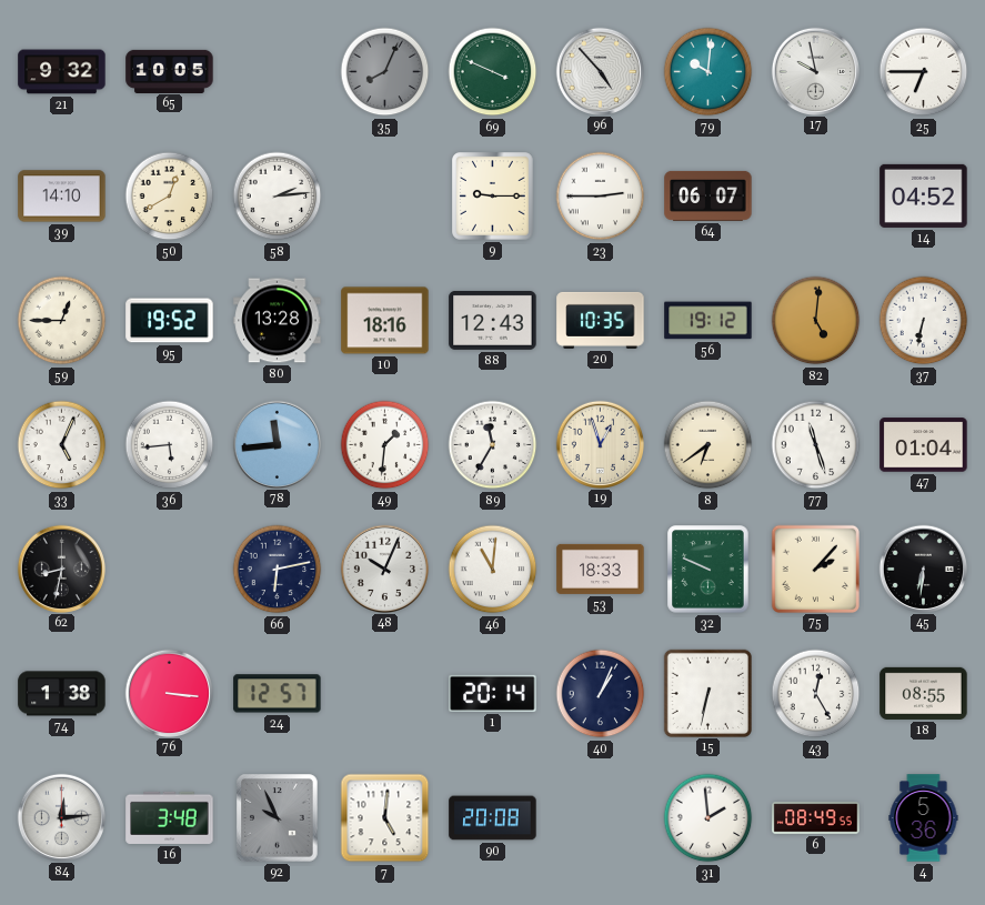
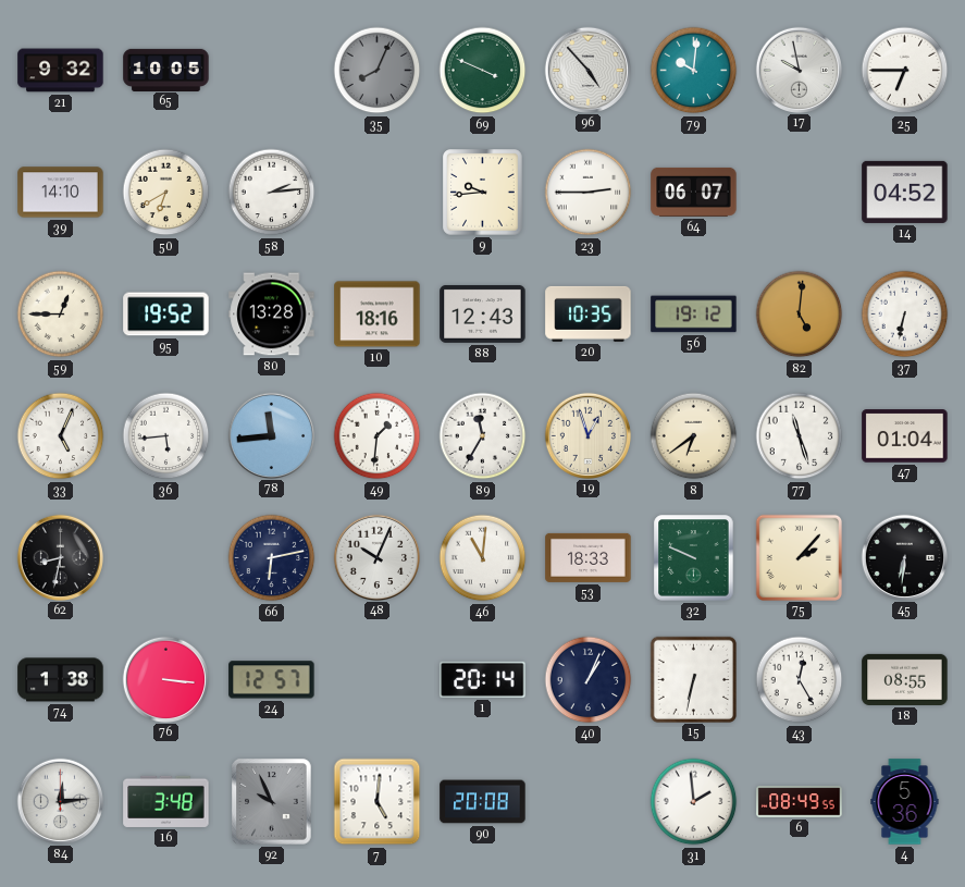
50: 12:40 -> 6:40
9: 9:15 -> 9:44
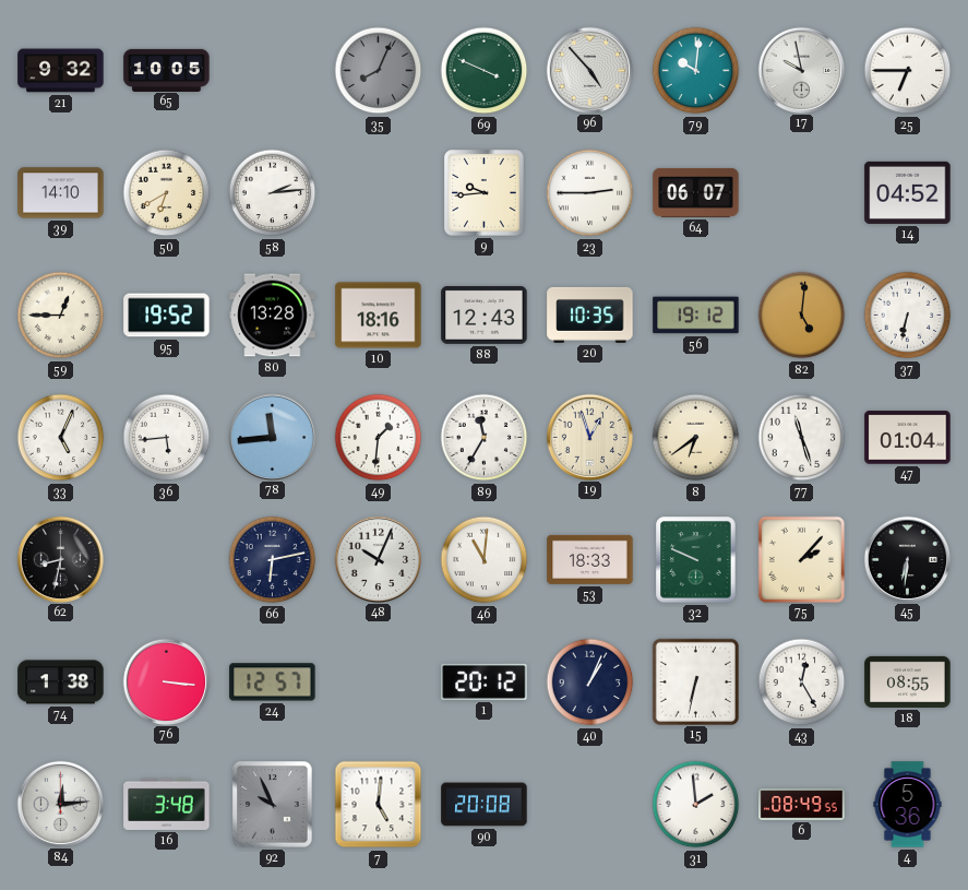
1: 20:14 -> 20:12
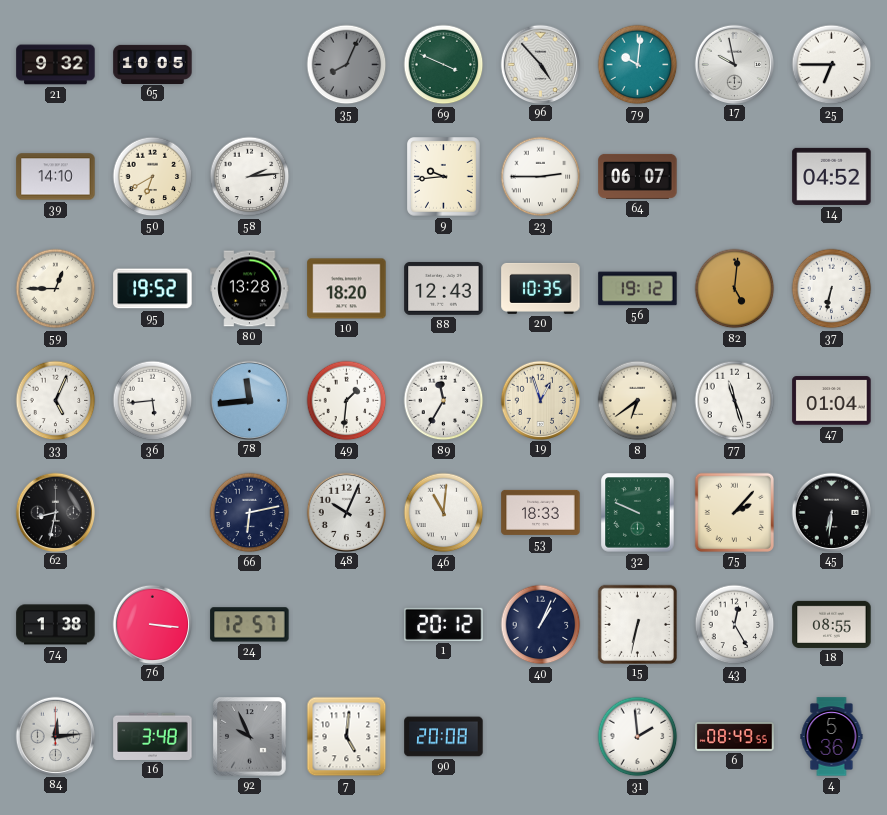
10: 18:16 -> 18:20
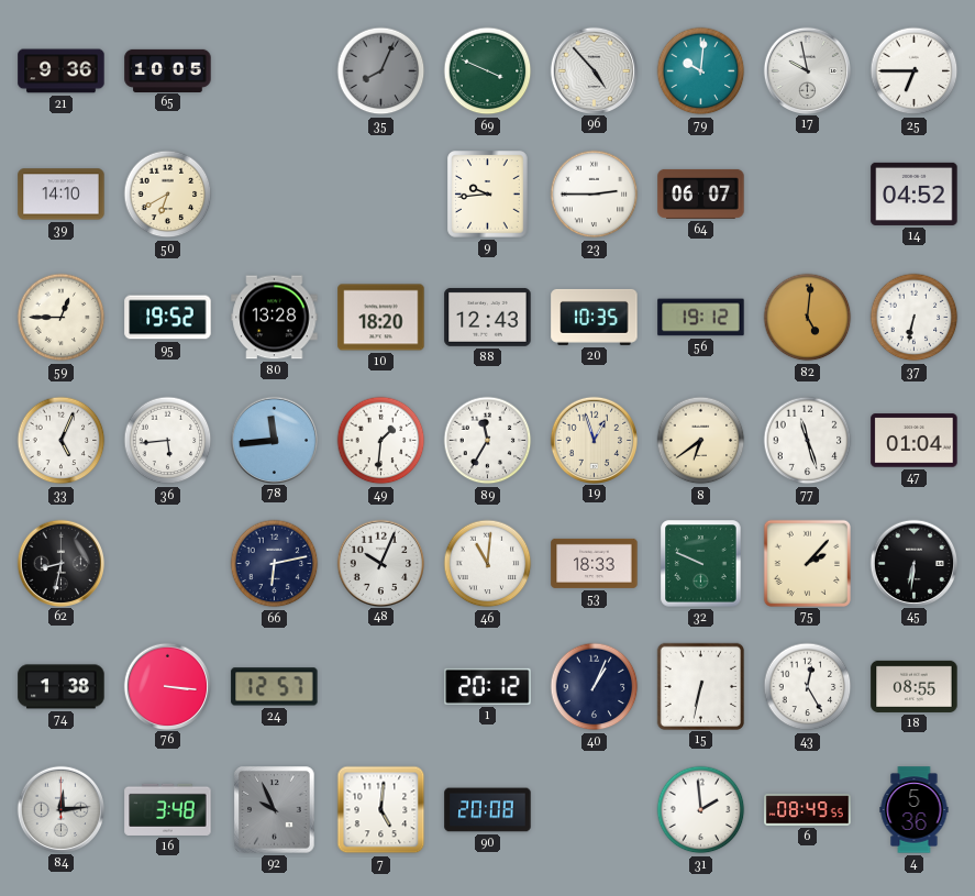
21: 9:32 -> 9:36
58: 2:14 -> none
